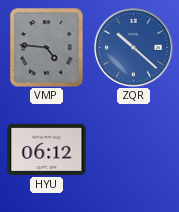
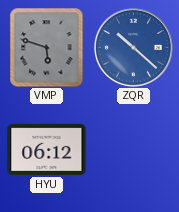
VMP: 4:46 -> 5:48
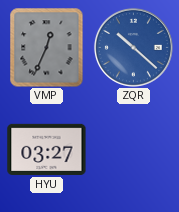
VMP: 5:48 -> 12:34
HYU: 06:12 -> 03:27
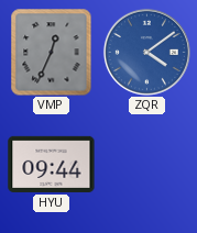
ZQR: 10:22 -> 4:09
HYU: 03:27 -> 09:44
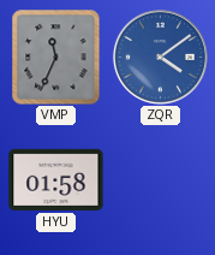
VMP: 12:34 -> 11:34
HYU: 09:44 -> 01:58
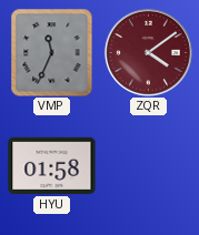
ZQR dial: blue -> burgundy
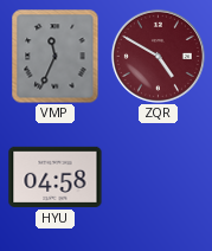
ZQR: 4:09 -> 4:50
HYU: 01:58 -> 04:58
